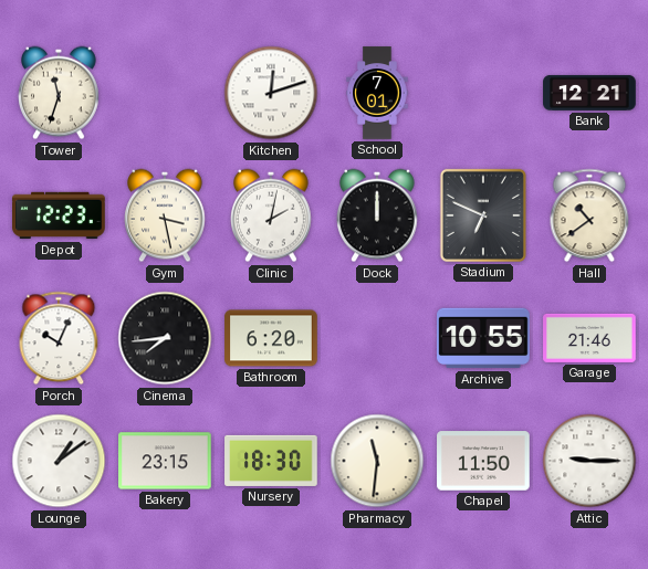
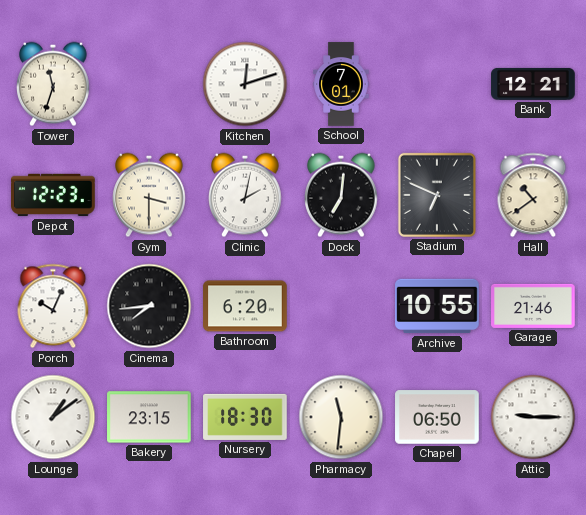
Gym: 3:28 -> 3:30
Dock: 12:00 -> 7:01
Chapel: 11:50 -> 06:50
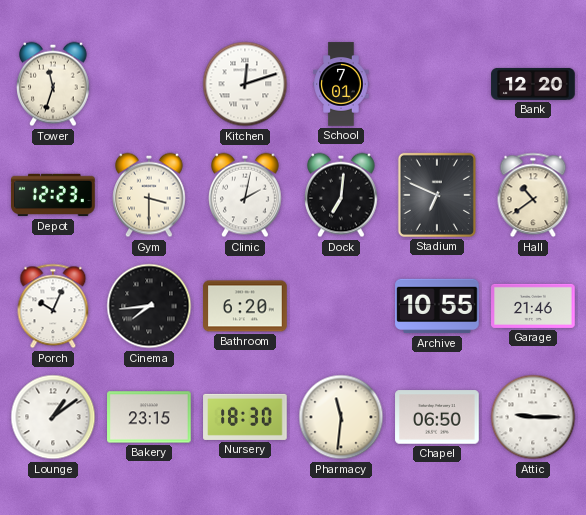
Bank: 12:21 -> 12:20
